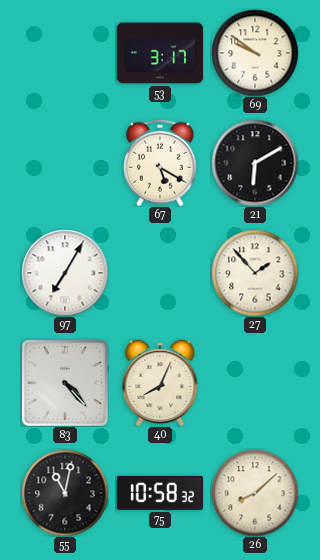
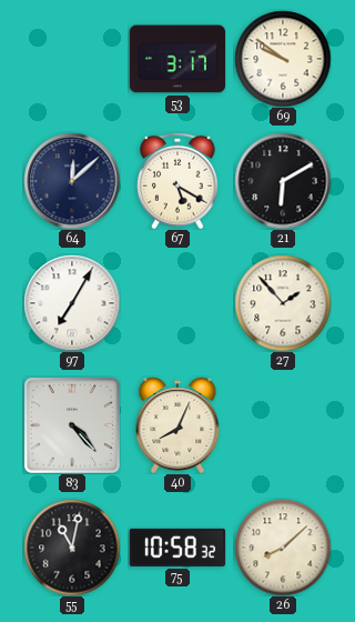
64: none -> 12:08
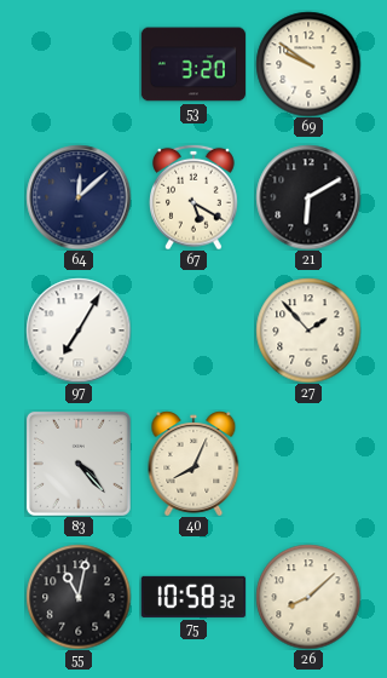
53: 3:17 -> 3:20
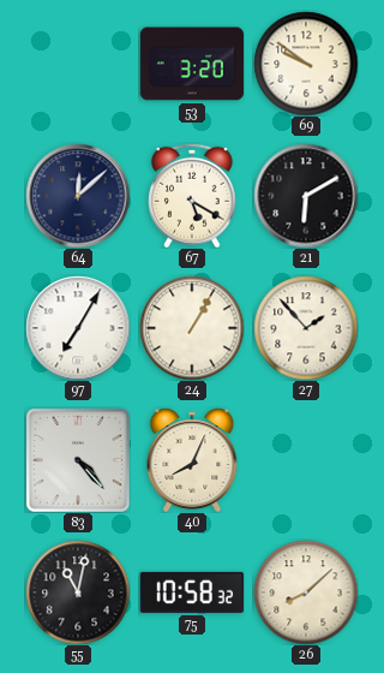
24: none -> 1:05
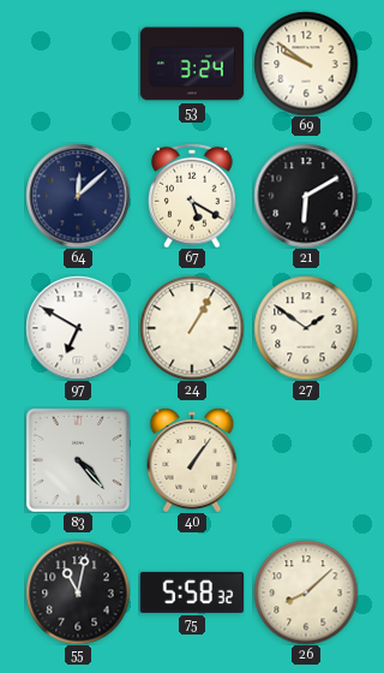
53: 3:20 -> 3:24
97: 7:05 -> 6:50
27: 1:53 -> 1:51
40: 8:04 -> 1:06
75: 10:58 -> 5:58
